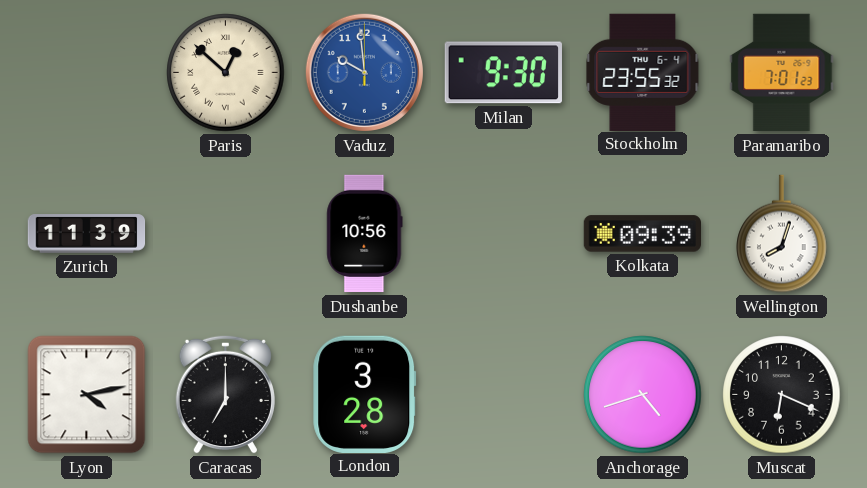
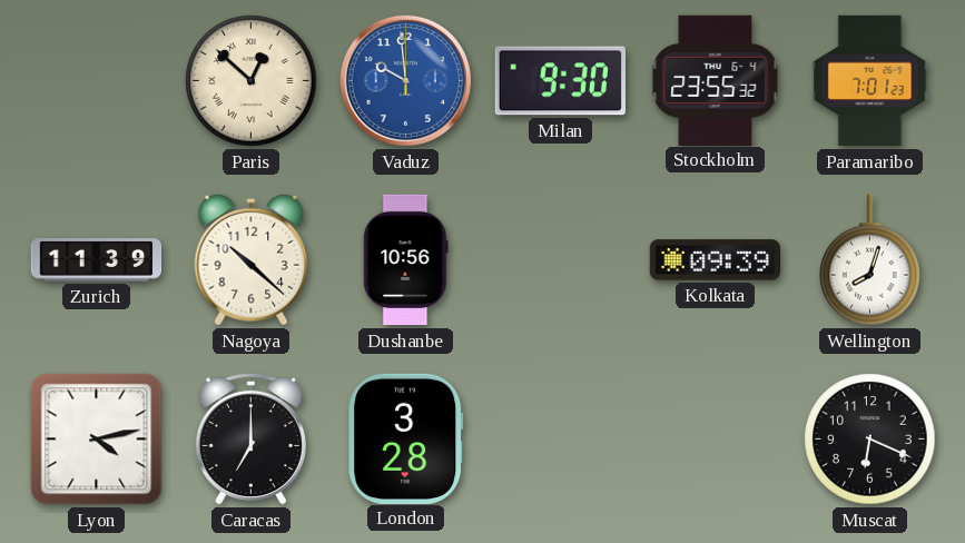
Nagoya: none -> 10:22
Anchorage: 4:42 -> none
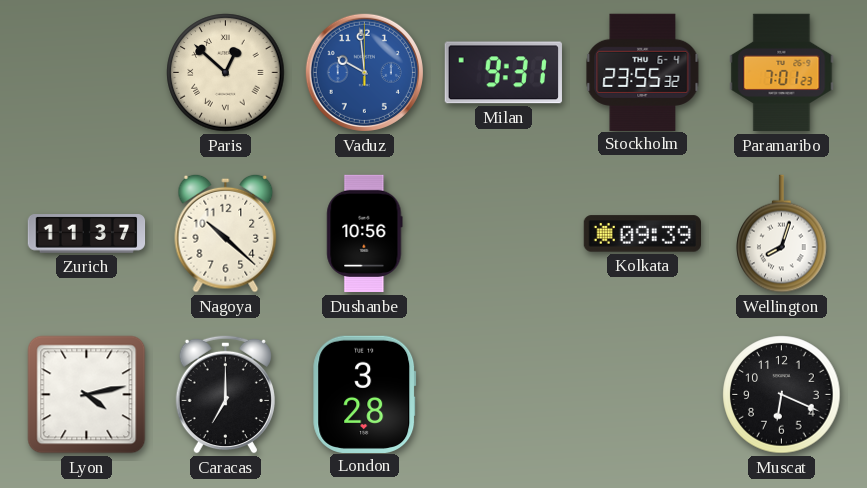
Milan: 9:30 -> 9:31
Zurich: 11:39 -> 11:37
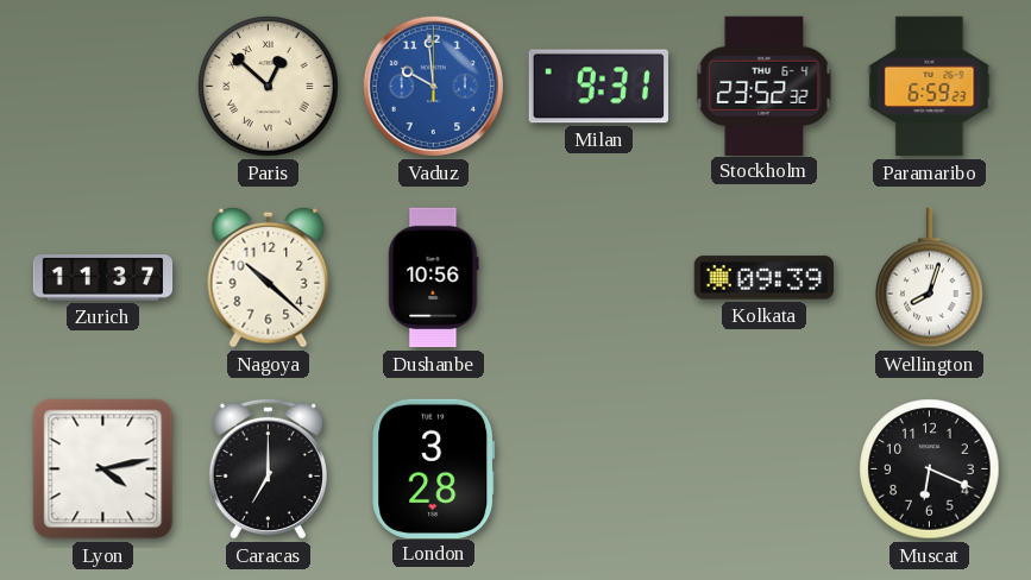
Stockholm: 23:55 -> 23:52
Paramaribo: 7:01 -> 6:59
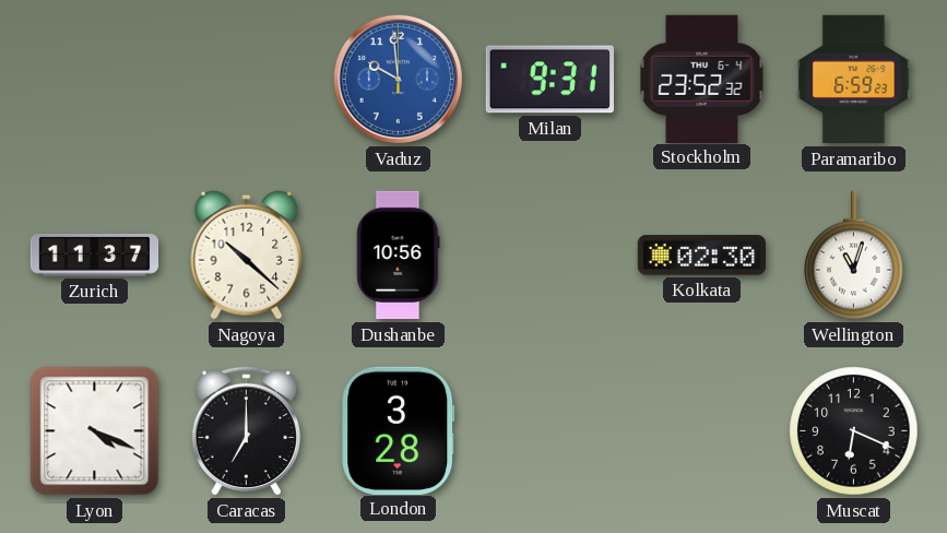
Paris: 12:52 -> none
Kolkata: 09:39 -> 02:30
Wellington: 8:03 -> 11:03
Lyon: 4:13 -> 4:19
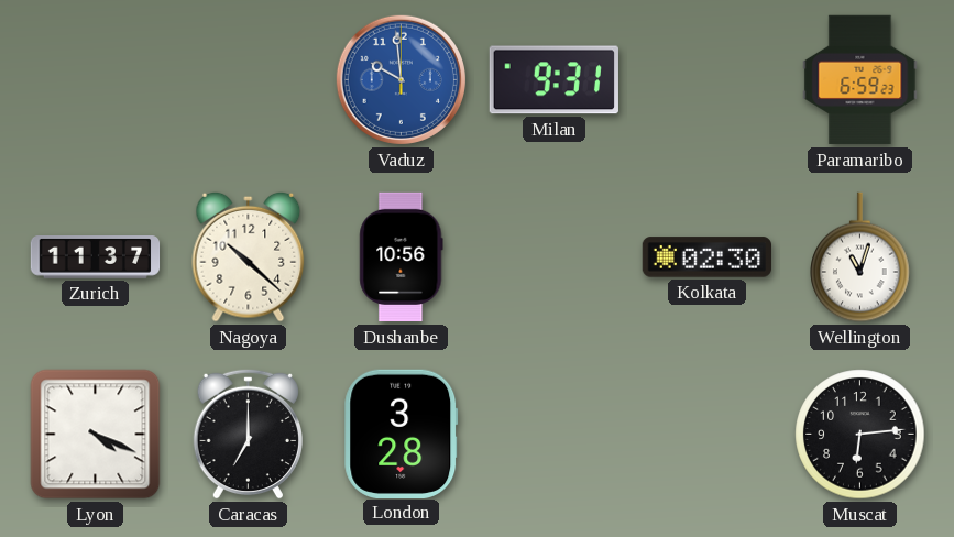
Stockholm: 23:52 -> none
Muscat: 6:19 -> 6:14
